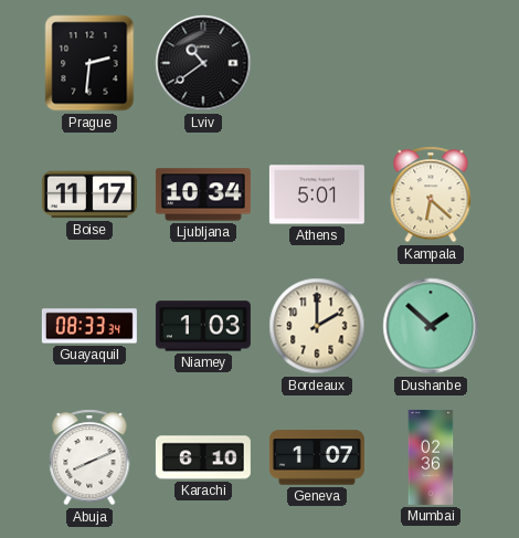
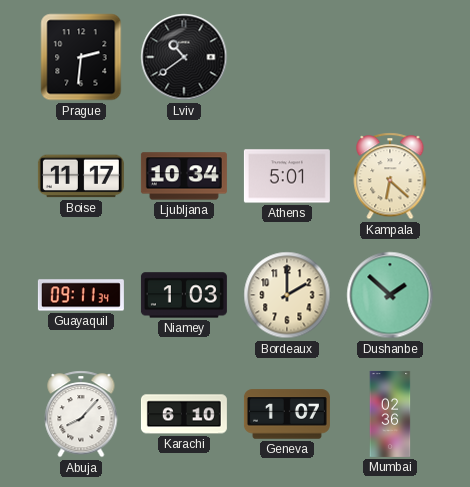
Guayaquil: 08:33 -> 09:11
Abuja: 8:11 -> 8:07
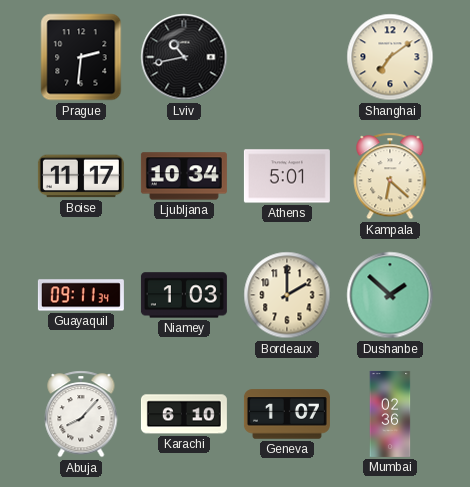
Lviv: 10:39 -> 10:43
Shanghai: none -> 7:09
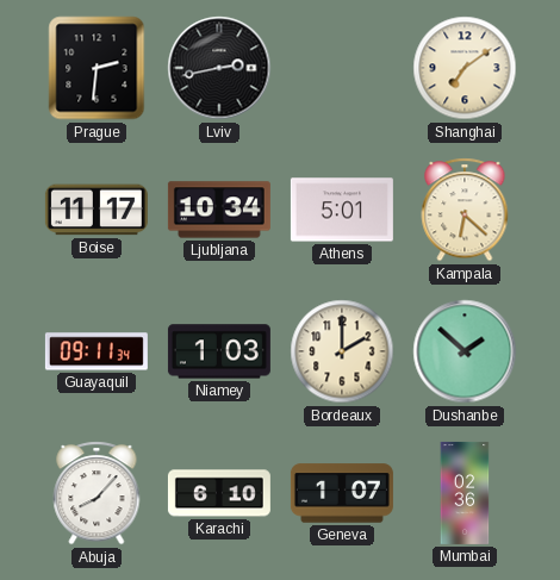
Lviv: 10:43 -> 2:43
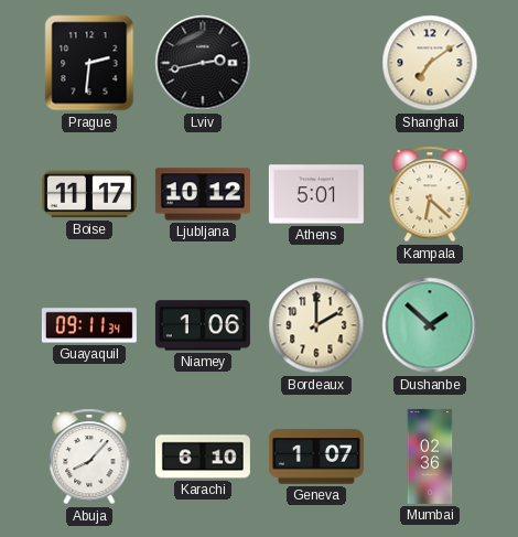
Ljubljana: 10:34 -> 10:12
Niamey: 1:03 -> 1:06
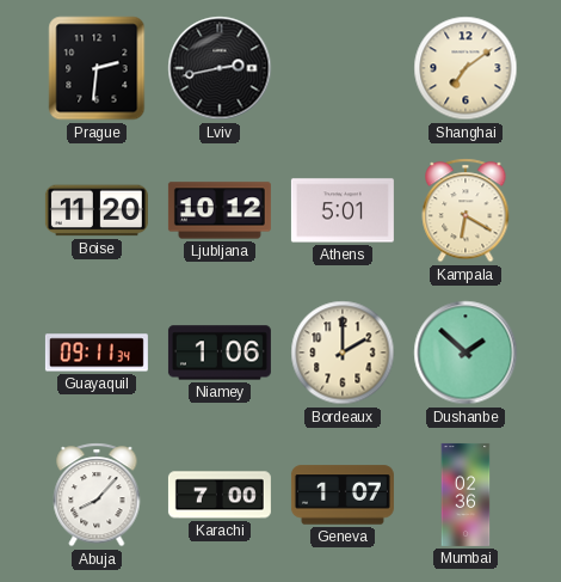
Boise: 11:17 -> 11:20
Kampala: 6:22 -> 6:20
Karachi: 6:10 -> 7:00
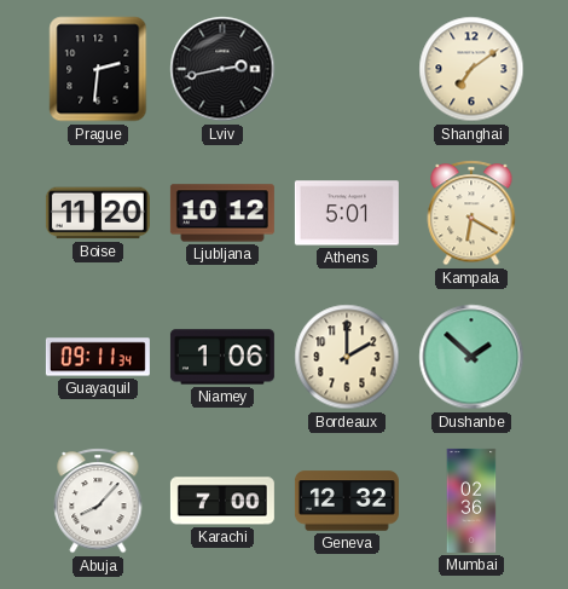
Geneva: 1:07 -> 12:32
